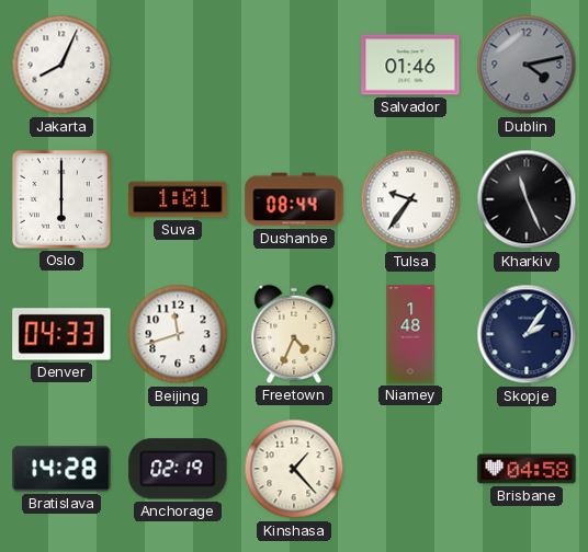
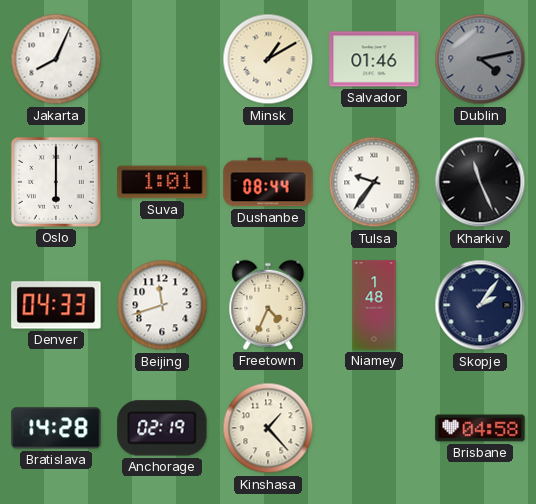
Minsk: none -> 1:10
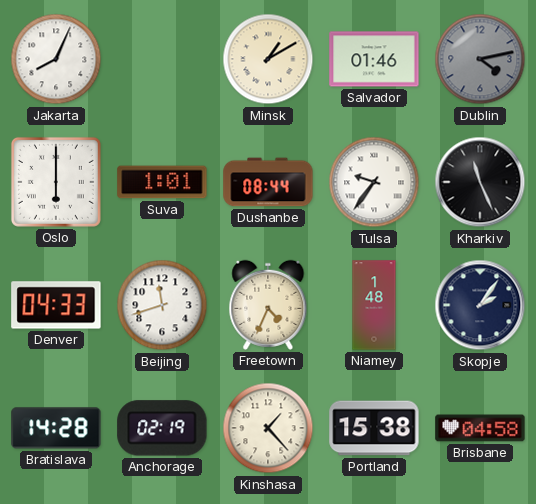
Portland: none -> 15:38
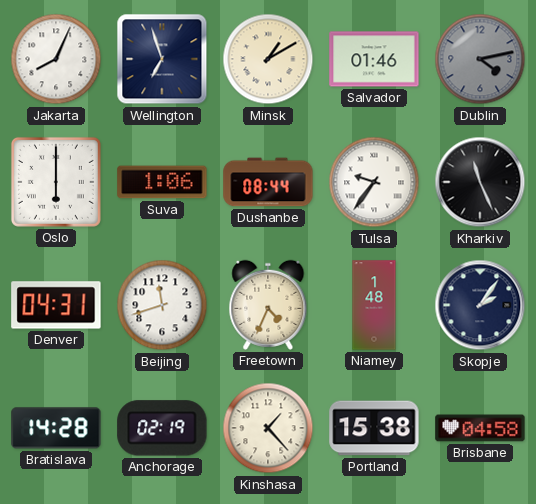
Wellington: none -> 6:57
Suva: 1:01 -> 1:06
Denver: 04:33 -> 04:31
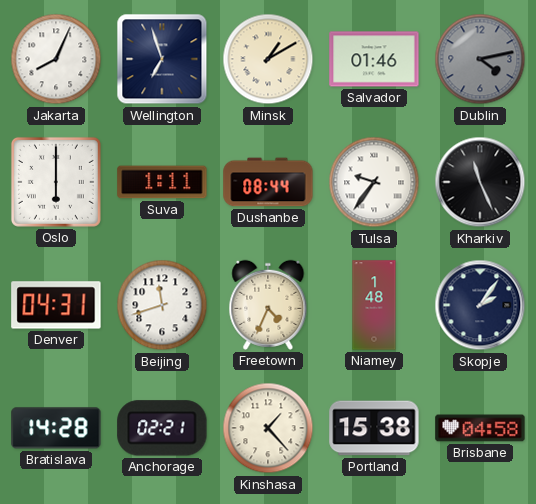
Suva: 1:06 -> 1:11
Anchorage: 02:19 -> 02:21
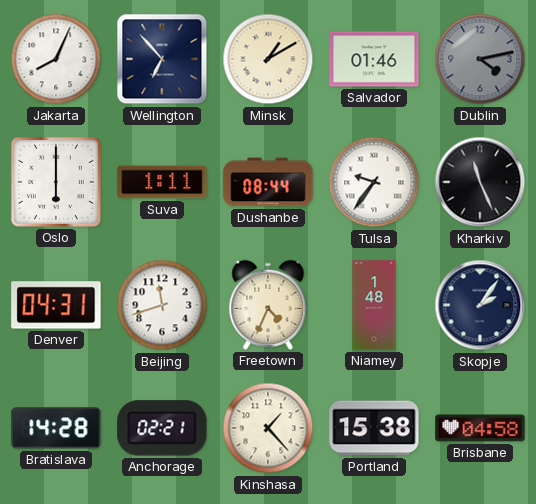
Wellington: 6:57 -> 6:53
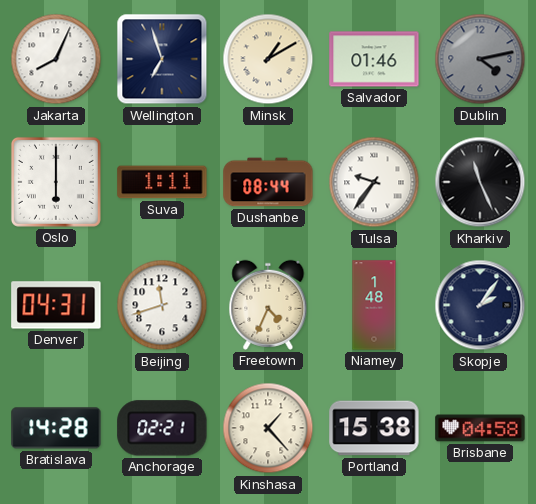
Wellington: 6:53 -> 6:57
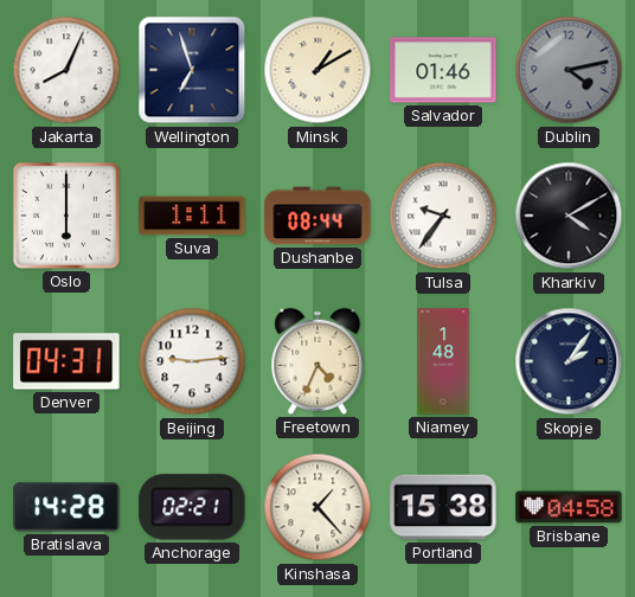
Kharkiv: 11:26 -> 4:10
Beijing: 11:42 -> 9:14
